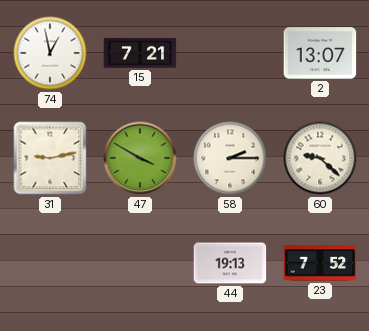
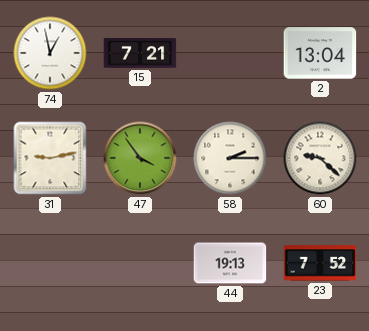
2: 13:07 -> 13:04
47: 3:50 -> 3:54
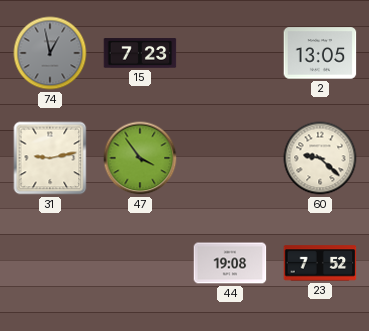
74 dial: white -> grey
15: 7:21 -> 7:23
2: 13:04 -> 13:05
58: 2:15 -> none
44: 19:13 -> 19:08
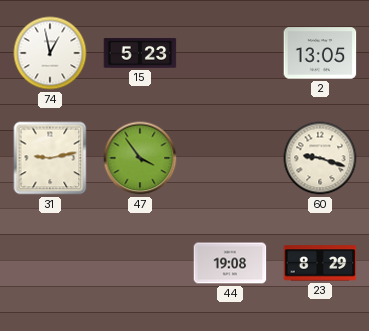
74 dial: grey -> white
15: 7:23 -> 5:23
60: 9:22 -> 9:18
23: 7:52 -> 8:29
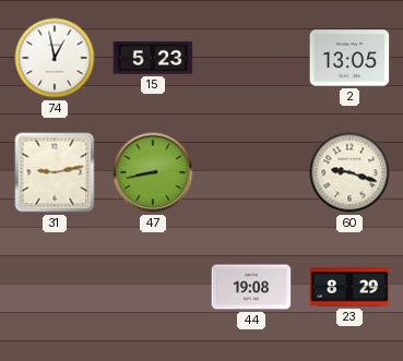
47: 3:54 -> 8:43
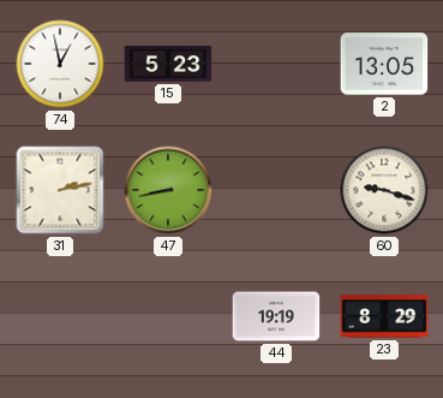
31: 9:13 -> 2:13
44: 19:08 -> 19:19
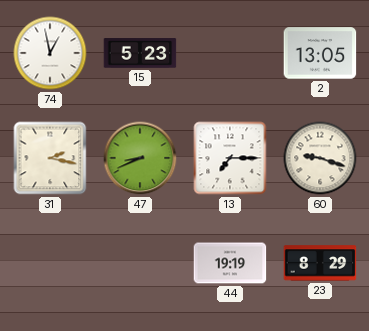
31: 2:13 -> 2:17
47: 8:43 -> 8:41
13: none -> 7:15
